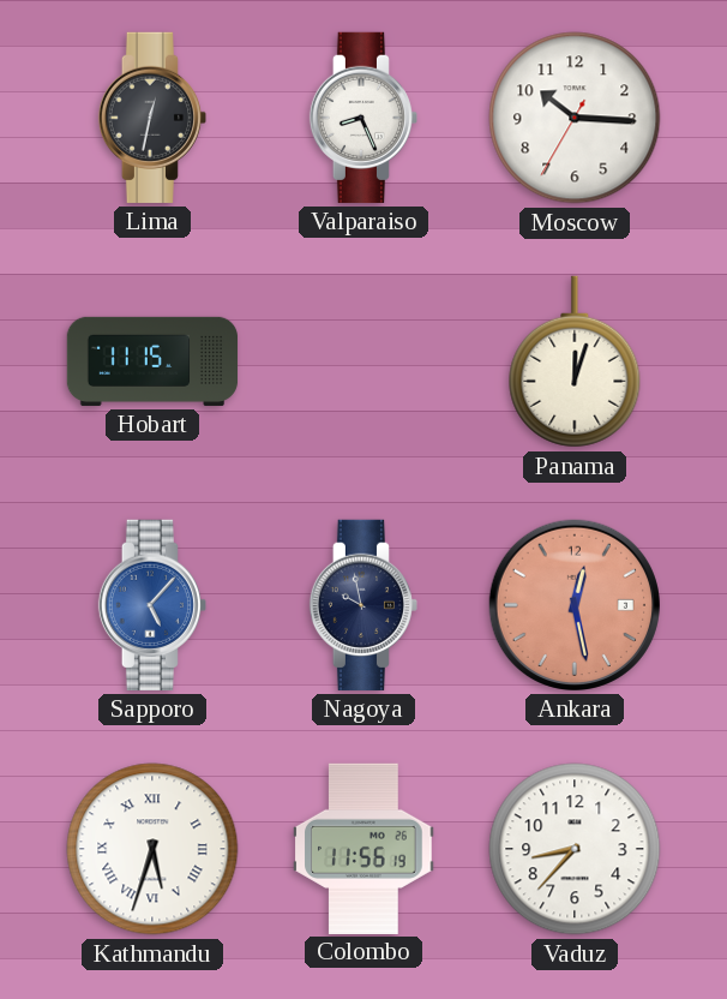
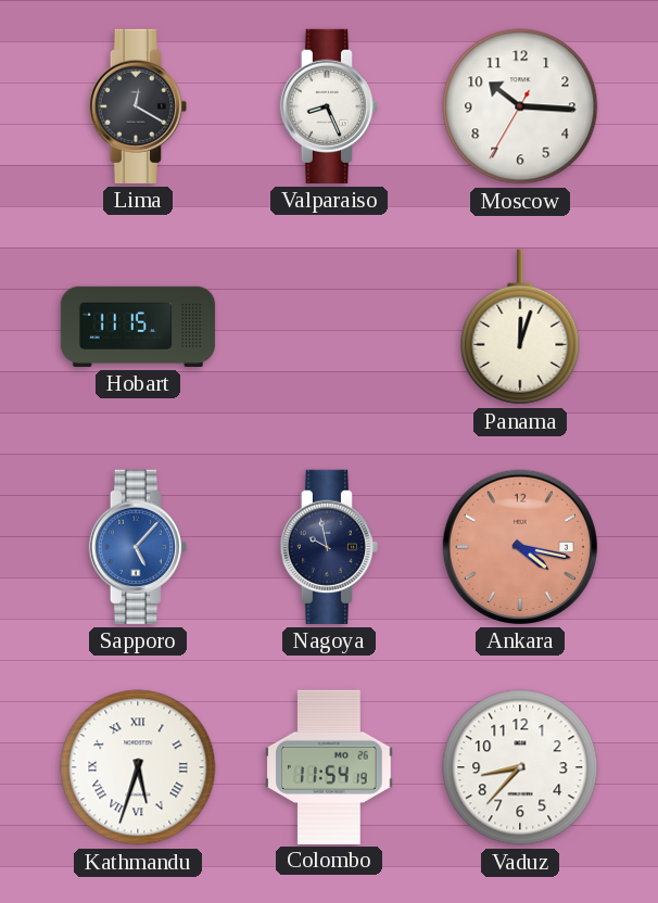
Lima: 12:32 -> 12:20
Ankara: 12:28 -> 4:17
Colombo: 11:56 -> 11:54
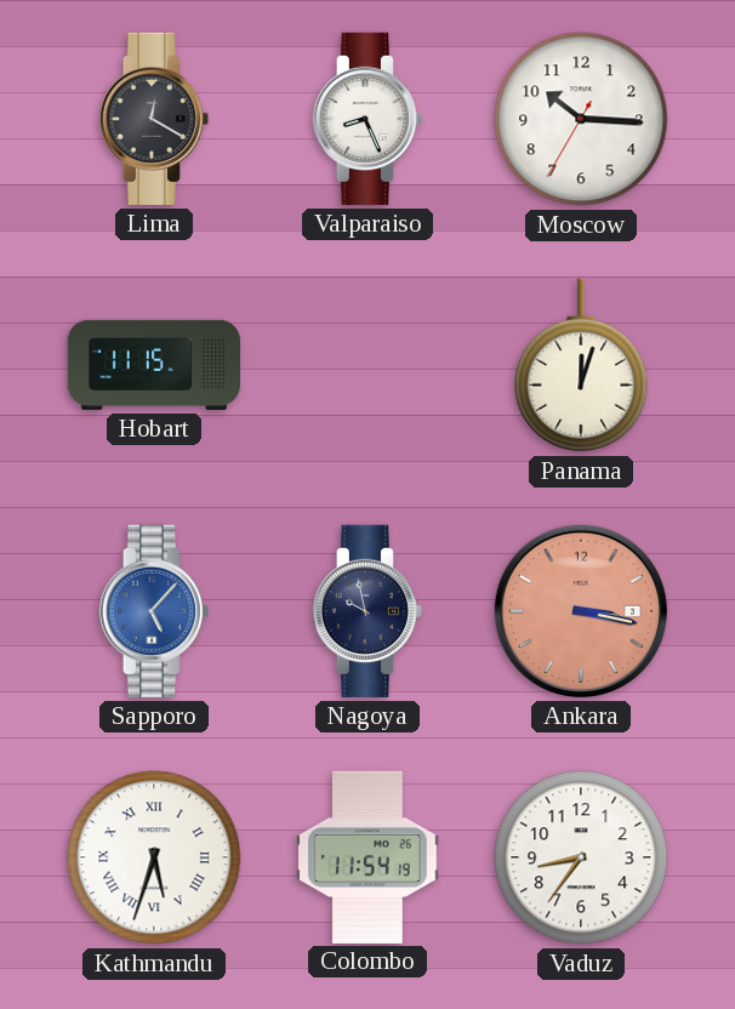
Ankara: 4:17 -> 3:17
Vaduz: 8:37 -> 8:36
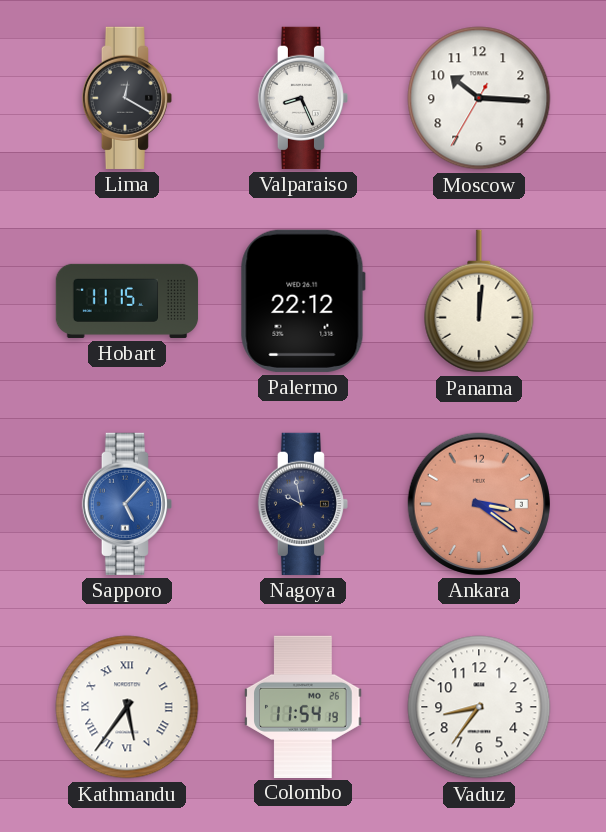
Palermo: none -> 22:12
Panama: 12:03 -> 12:01
Ankara: 3:17 -> 3:21
Kathmandu: 5:33 -> 5:36
